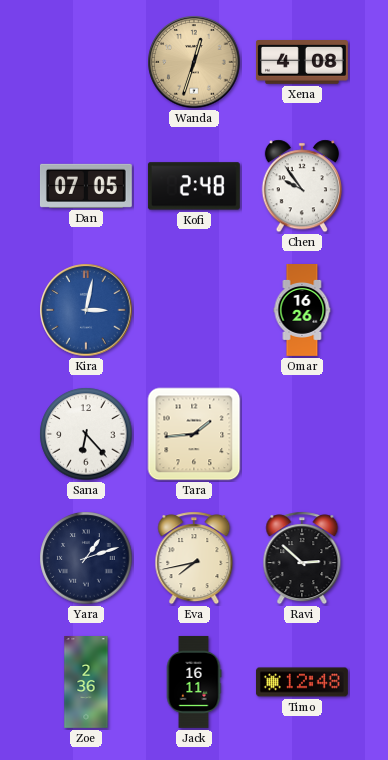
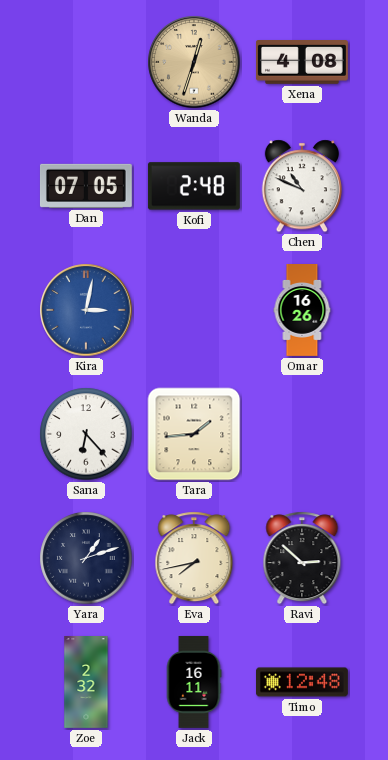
Chen: 9:54 -> 10:49
Zoe: 2:36 -> 2:32
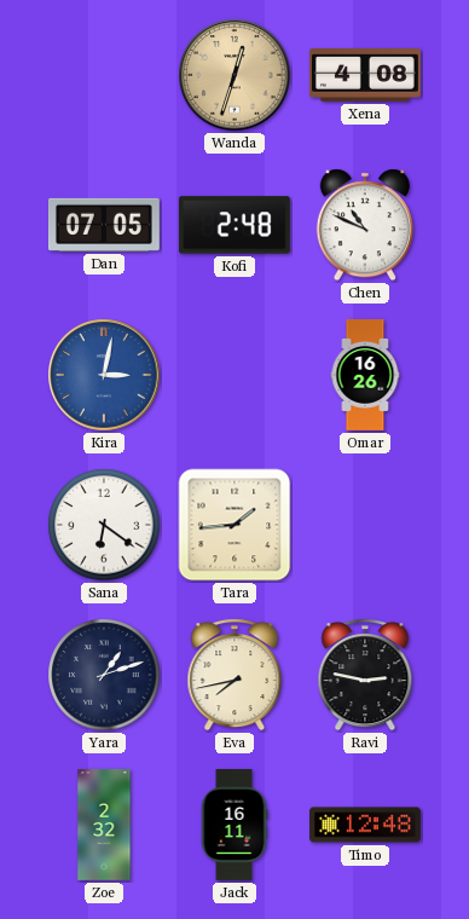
Sana: 6:23 -> 6:21
Ravi: 2:52 -> 2:47
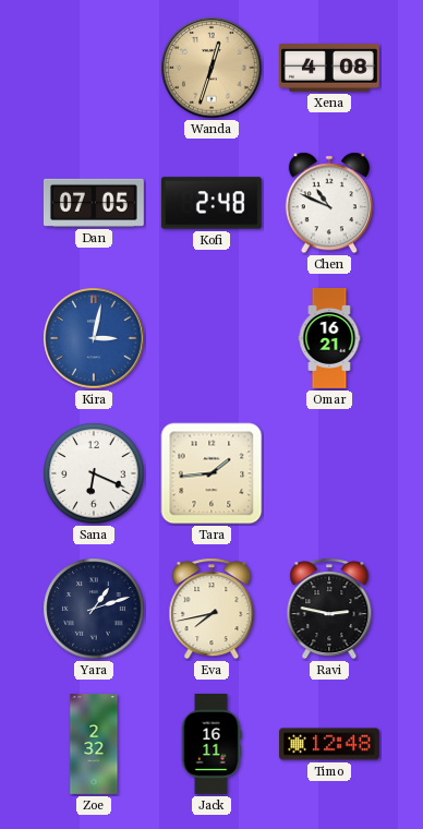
Omar: 16:26 -> 16:21
Sana: 6:21 -> 6:19
